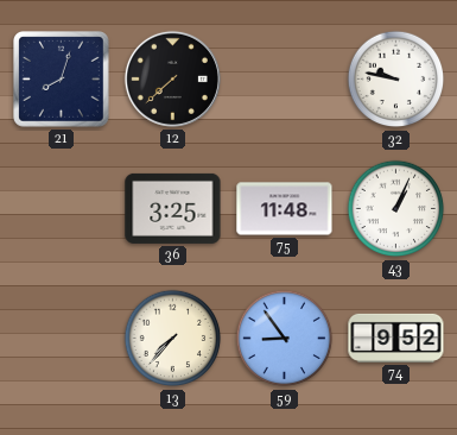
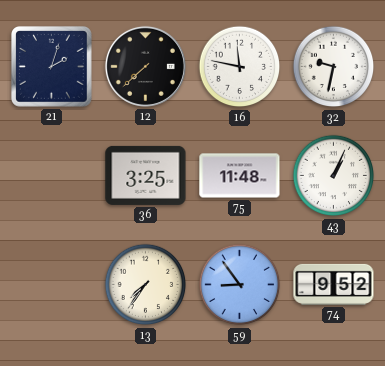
21: 8:03 -> 2:03
16: none -> 11:47
32: 9:47 -> 9:32
13: 7:37 -> 7:36
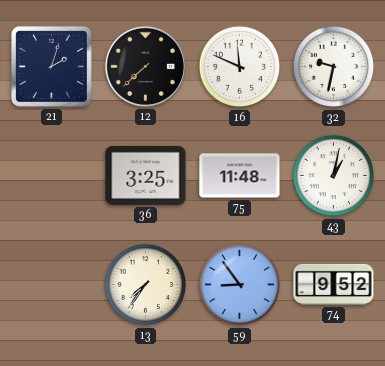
16: 11:47 -> 11:49
43: 1:04 -> 1:02
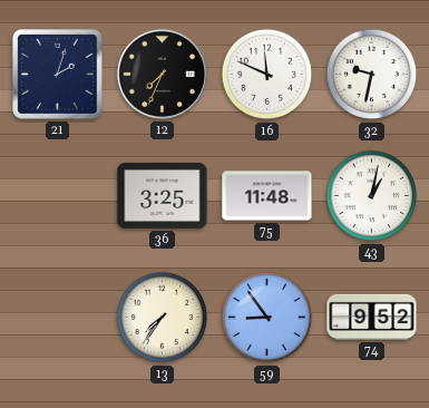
12: 7:38 -> 7:34
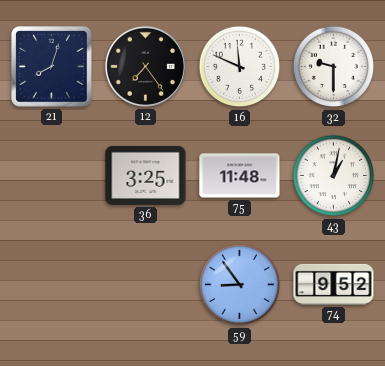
21: 2:03 -> 8:03
12: 7:34 -> 7:24
32: 9:32 -> 9:30
13: 7:36 -> none
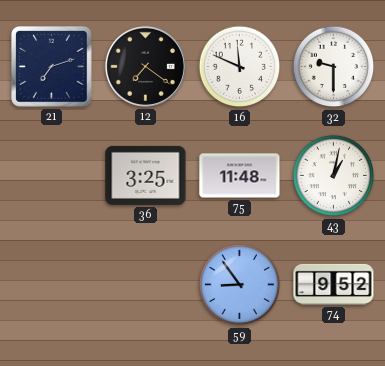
21: 8:03 -> 7:12
12: 7:24 -> 7:21
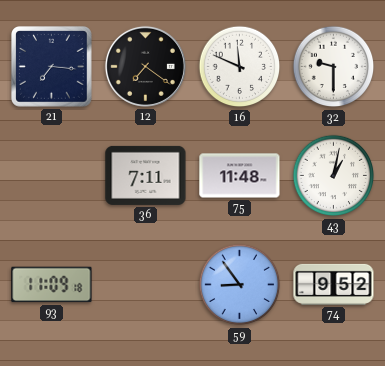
21: 7:12 -> 7:16
36: 3:25 -> 7:11
93: none -> 11:09
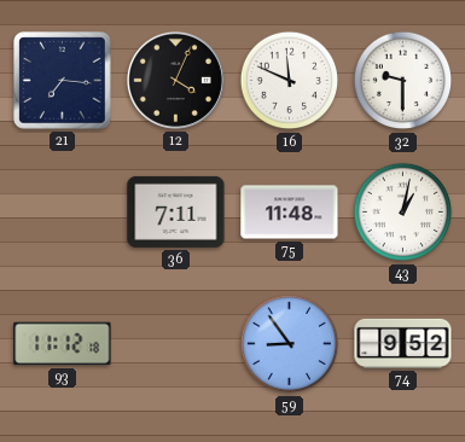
12: 7:21 -> 4:04
93: 11:09 -> 11:12
